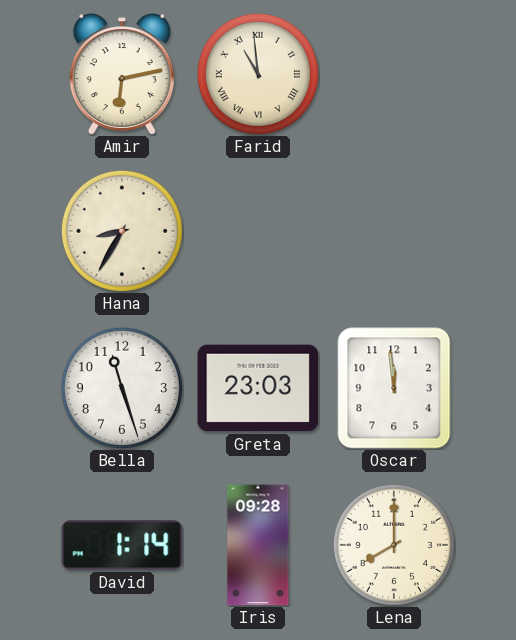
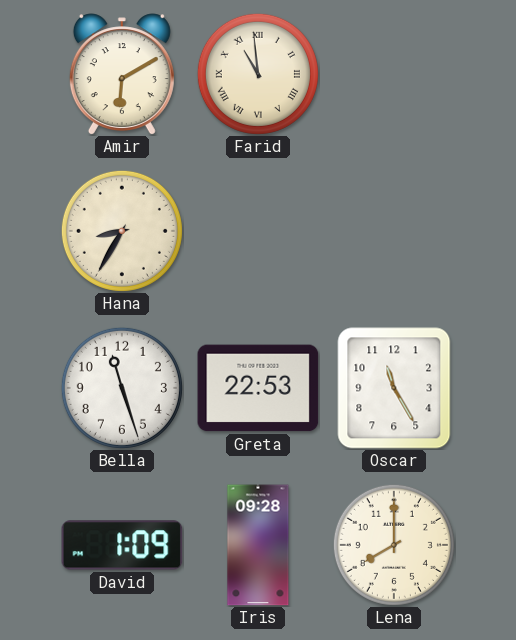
Amir: 6:13 -> 6:10
Greta: 23:03 -> 22:53
Oscar: 11:59 -> 11:25
David: 1:14 -> 1:09
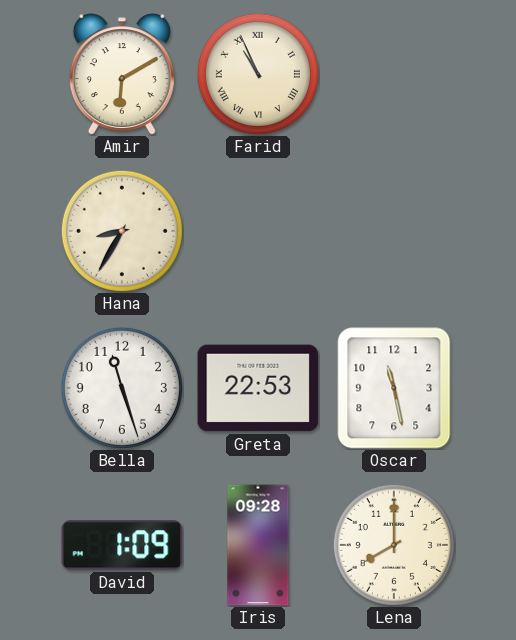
Farid: 10:59 -> 10:56
Oscar: 11:25 -> 11:28
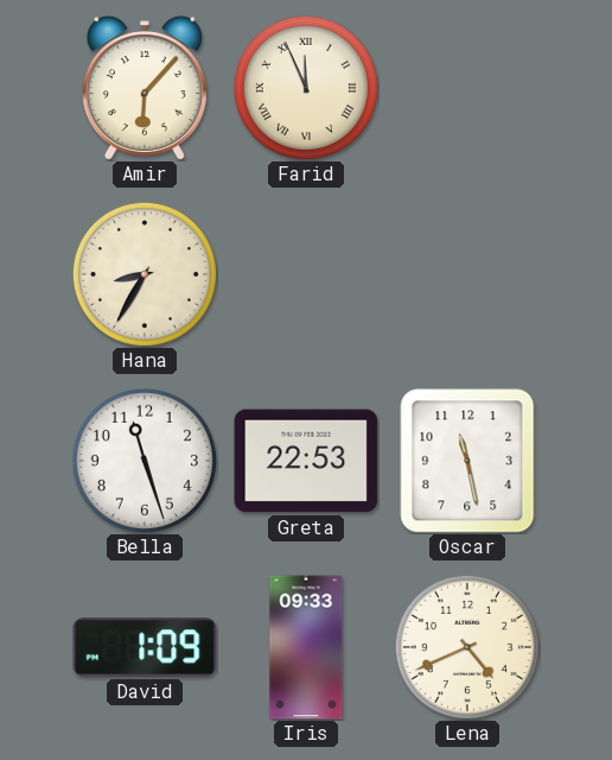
Amir: 6:10 -> 6:07
Farid: 10:56 -> 11:56
Iris: 09:28 -> 09:33
Lena: 8:00 -> 4:41
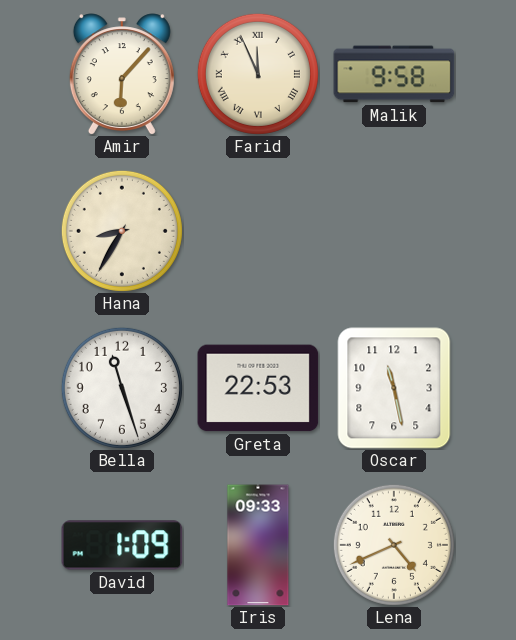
Malik: none -> 9:58
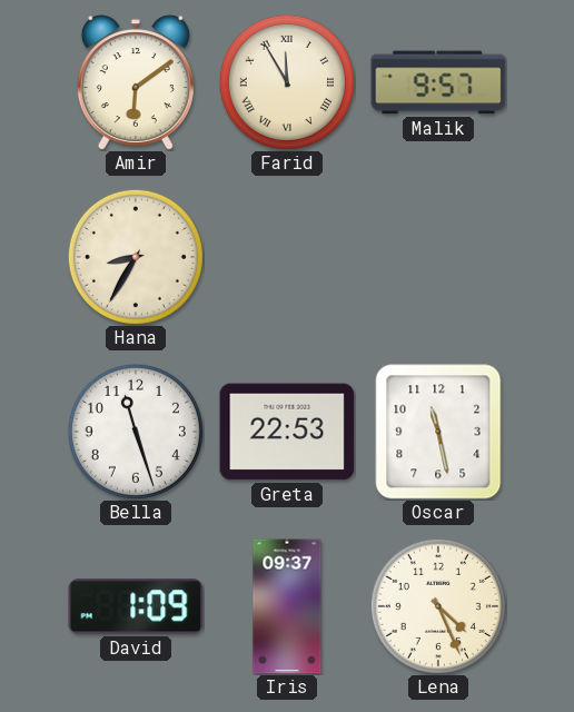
Amir: 6:07 -> 6:09
Farid: 11:56 -> 11:55
Malik: 9:58 -> 9:57
Iris: 09:33 -> 09:37
Lena: 4:41 -> 4:26
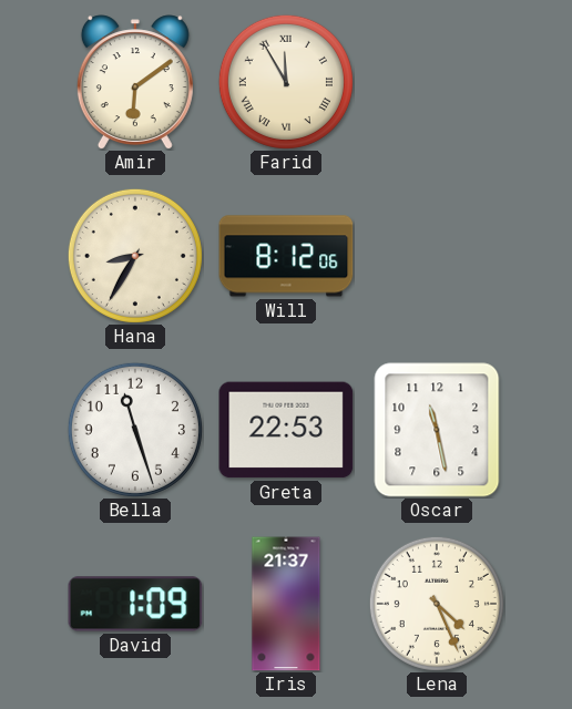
Malik: 9:57 -> none
Will: none -> 8:12
Iris: 09:37 -> 21:37
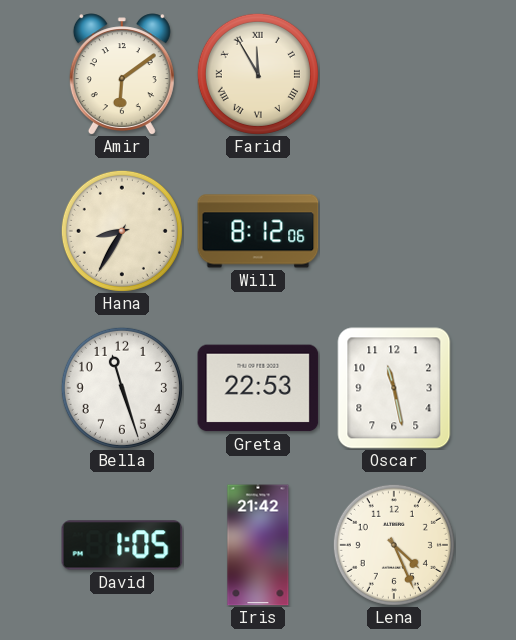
David: 1:09 -> 1:05
Iris: 21:37 -> 21:42
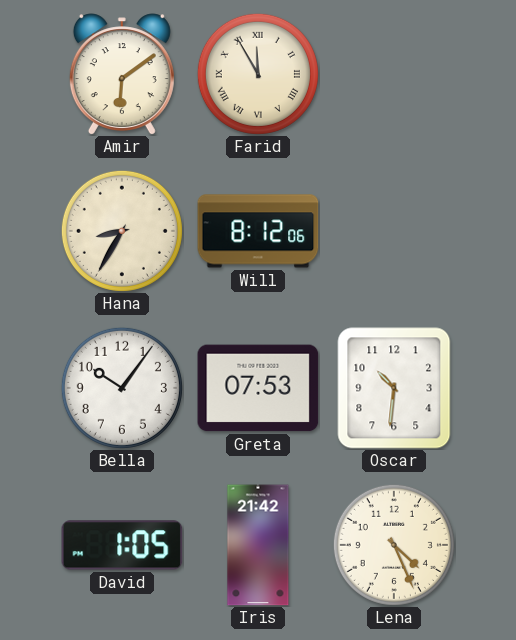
Bella: 11:27 -> 10:06
Greta: 22:53 -> 07:53
Oscar: 11:28 -> 10:31
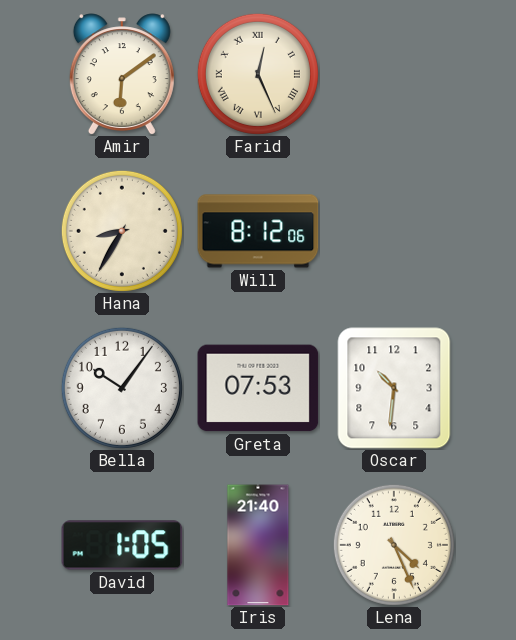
Farid: 11:55 -> 12:26
Iris: 21:42 -> 21:40
